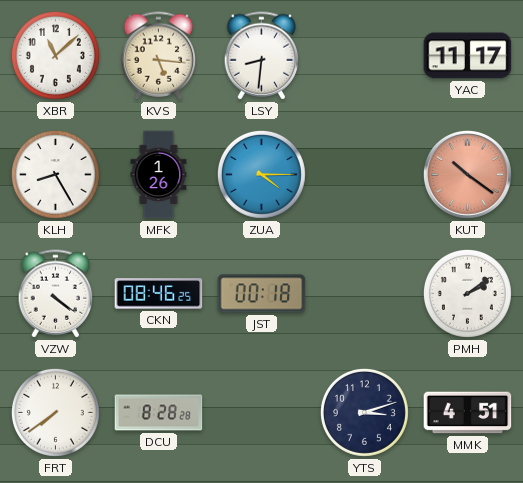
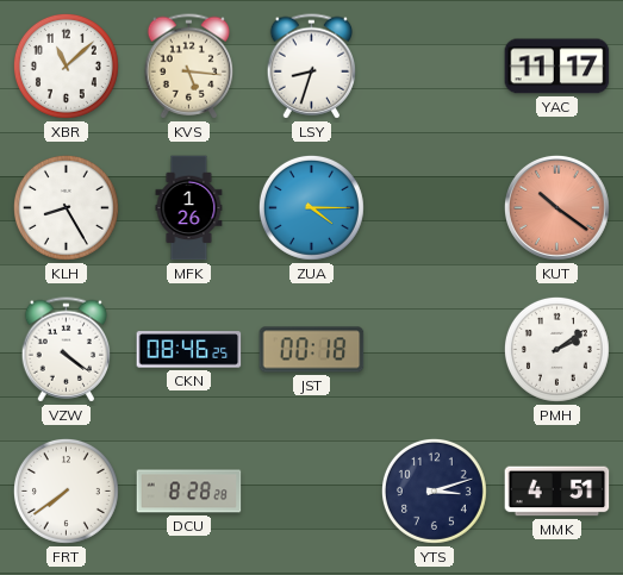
LSY: 8:31 -> 8:33
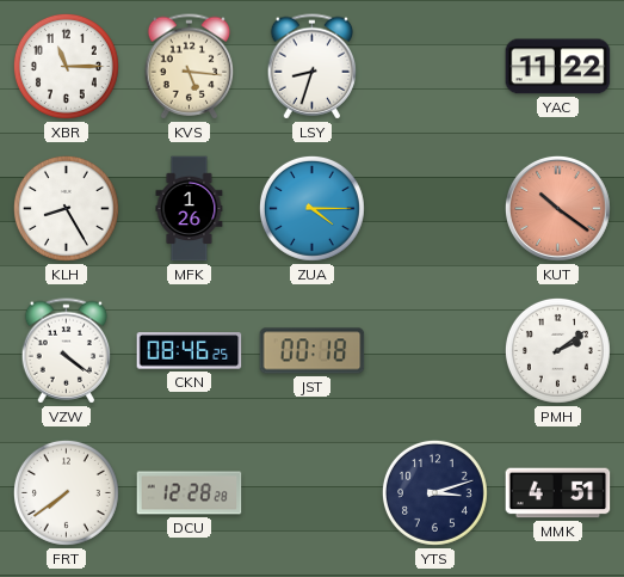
XBR: 11:08 -> 11:15
YAC: 11:17 -> 11:22
DCU: 8:28 -> 12:28
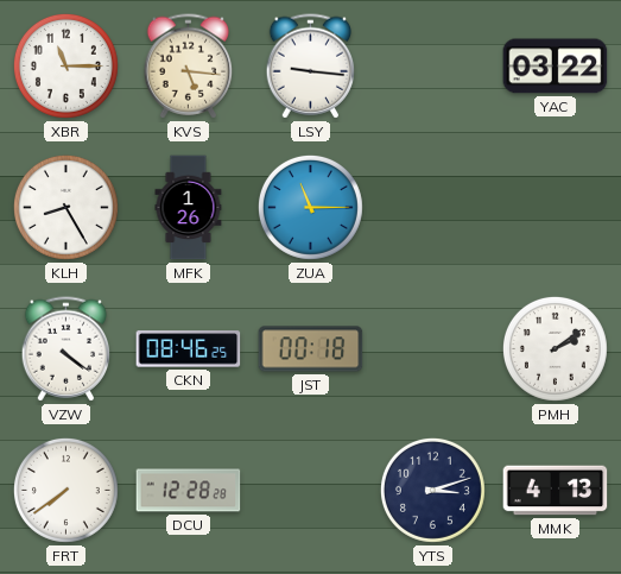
LSY: 8:33 -> 9:16
YAC: 11:22 -> 03:22
ZUA: 4:15 -> 11:15
KUT: 10:21 -> none
MMK: 4:51 -> 4:13
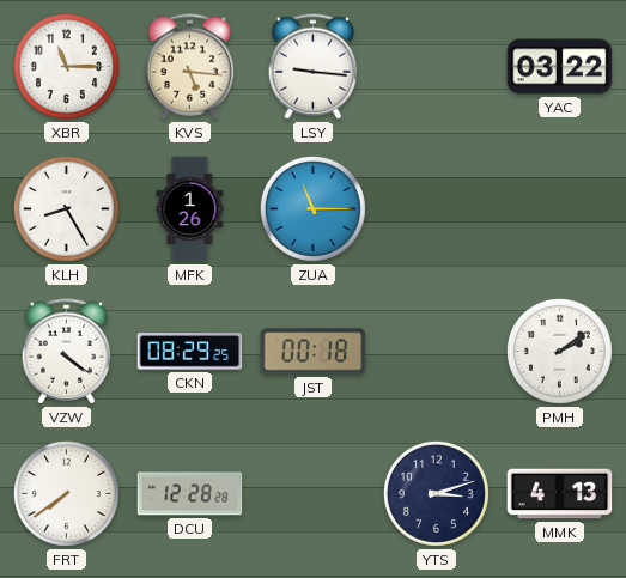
CKN: 08:46 -> 08:29
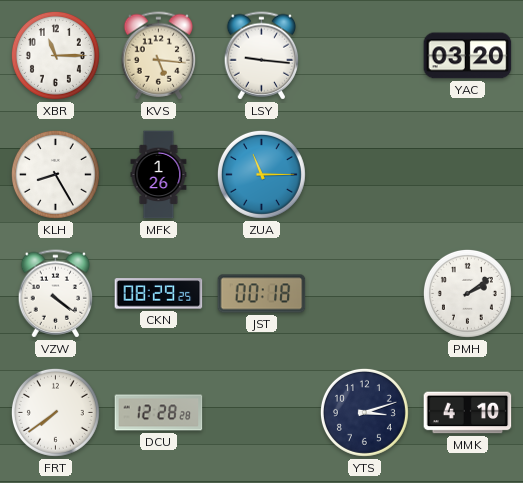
YAC: 03:22 -> 03:20
MMK: 4:13 -> 4:10
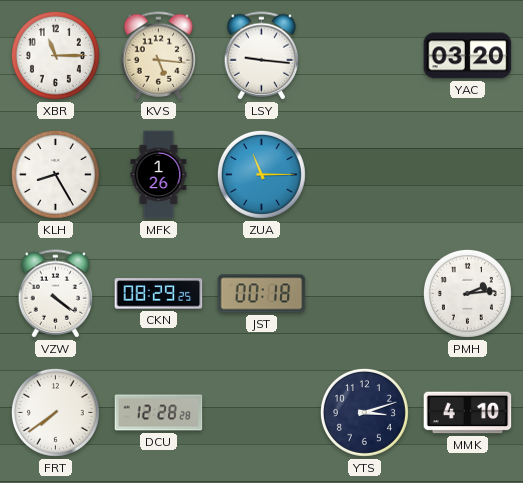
PMH: 2:09 -> 2:14
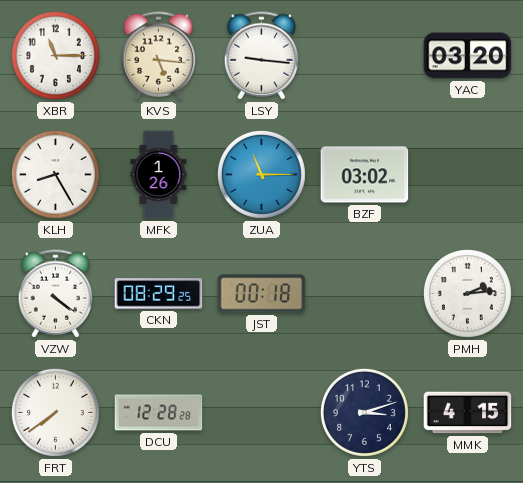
BZF: none -> 03:02
MMK: 4:10 -> 4:15
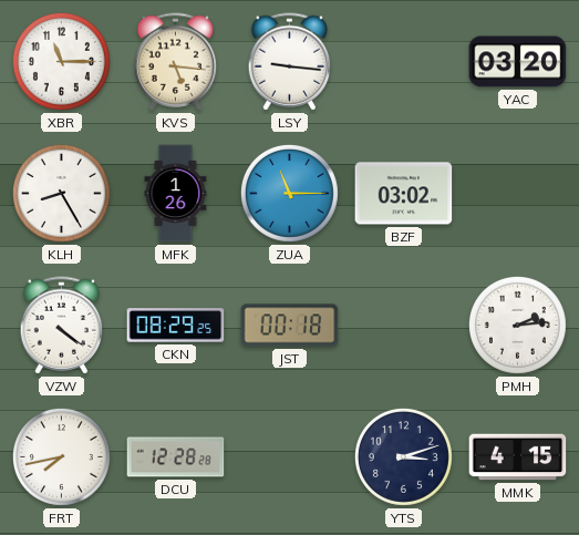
FRT: 7:39 -> 7:43
